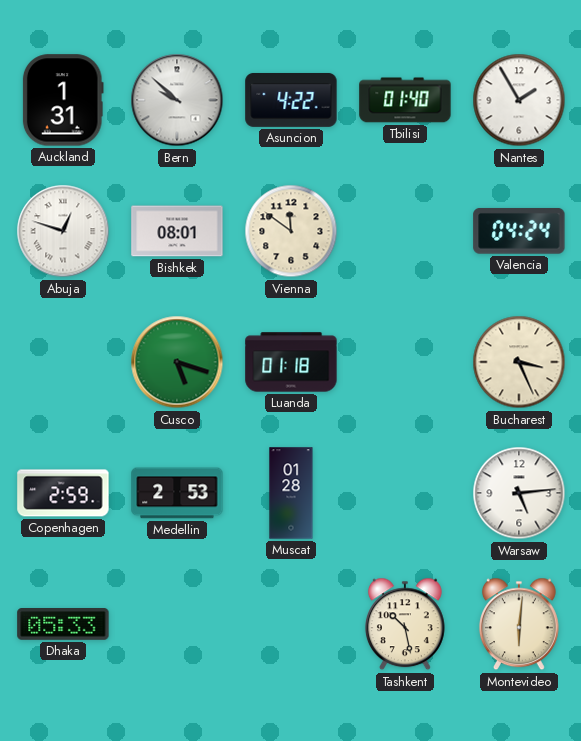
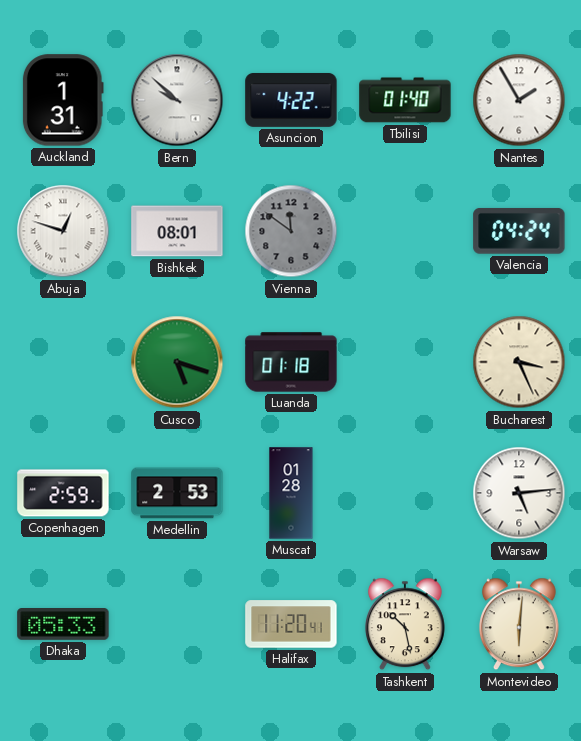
Vienna dial: cream -> grey
Halifax: none -> 11:20
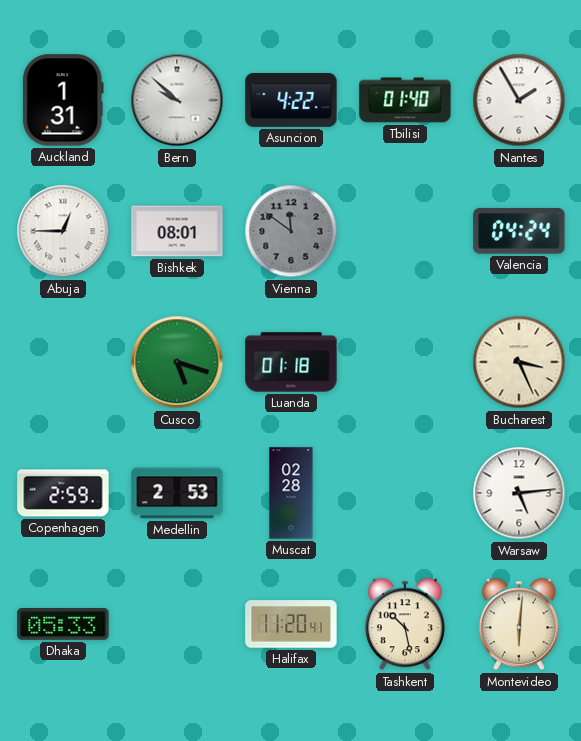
Abuja: 12:48 -> 12:45
Muscat: 01:28 -> 02:28
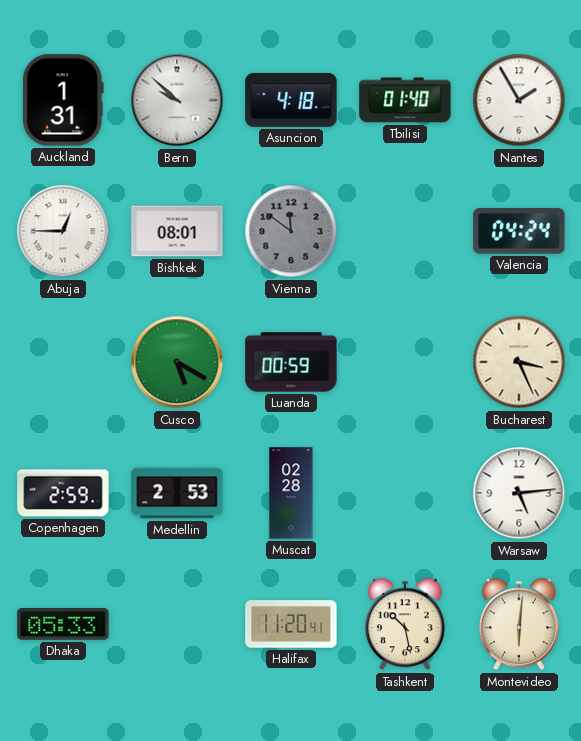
Asuncion: 4:22 -> 4:18
Cusco: 5:18 -> 5:20
Luanda: 01:18 -> 00:59
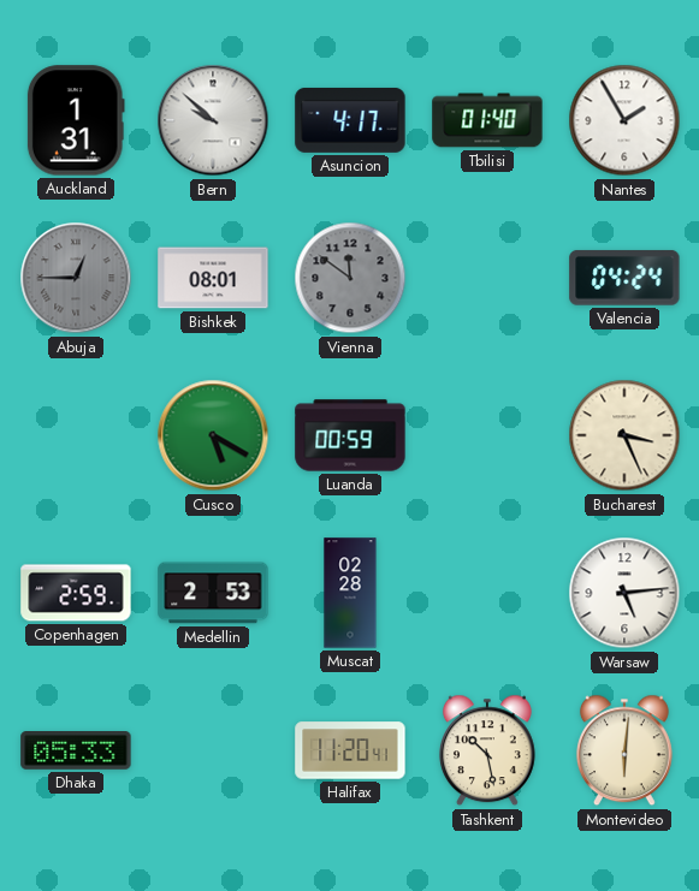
Asuncion: 4:18 -> 4:17
Abuja dial: white -> grey
